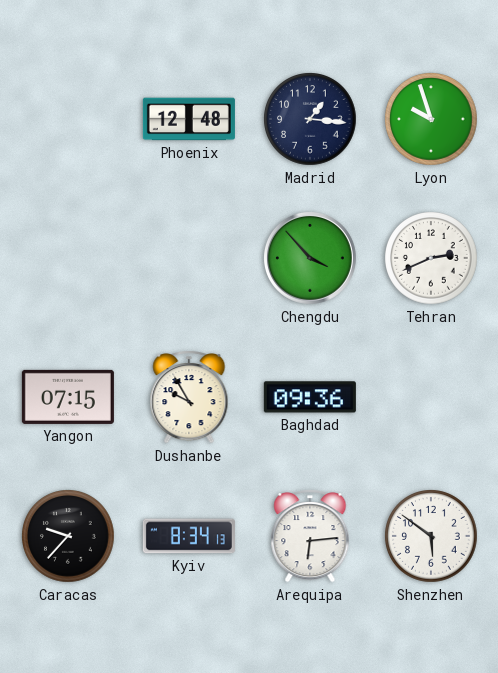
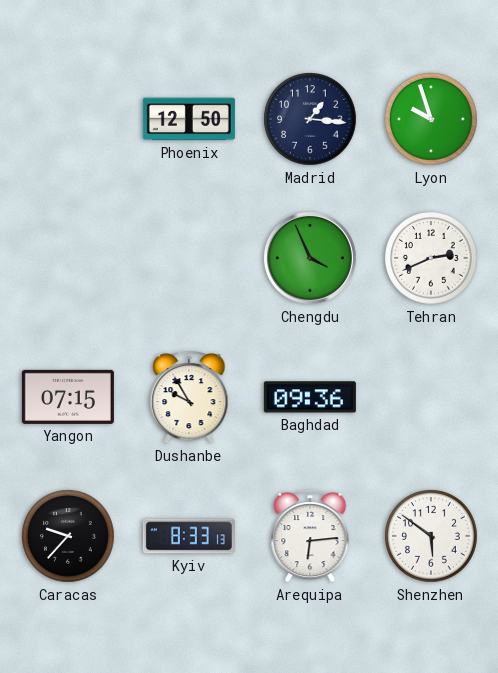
Phoenix: 12:48 -> 12:50
Chengdu: 3:53 -> 3:56
Kyiv: 8:34 -> 8:33
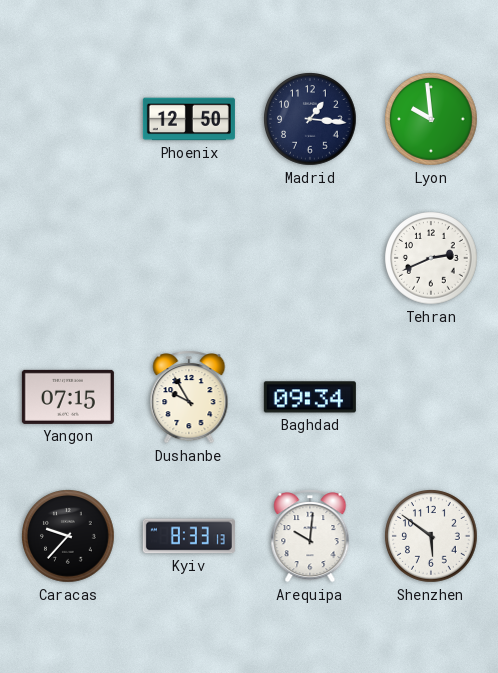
Lyon: 9:57 -> 9:59
Chengdu: 3:56 -> none
Baghdad: 09:36 -> 09:34
Arequipa: 6:14 -> 10:01
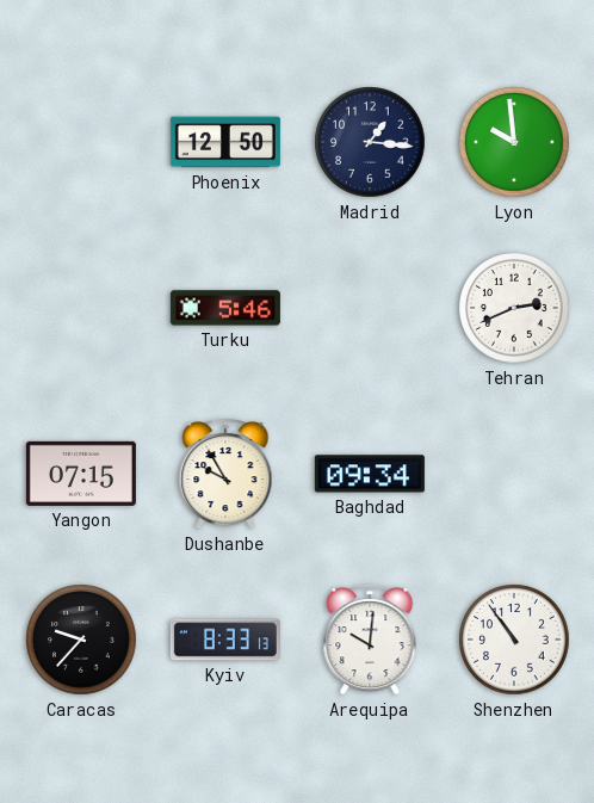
Turku: none -> 5:46
Shenzhen: 5:51 -> 10:54
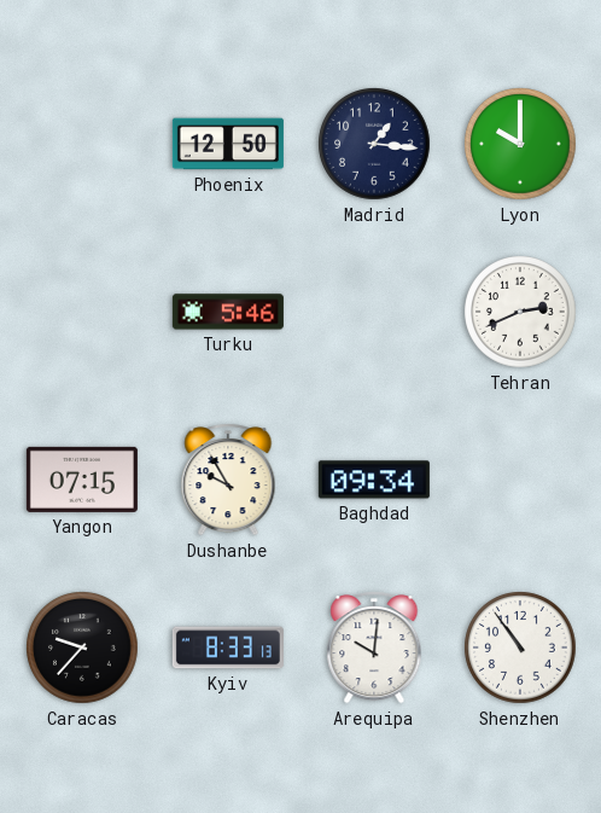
Lyon: 9:59 -> 10:00
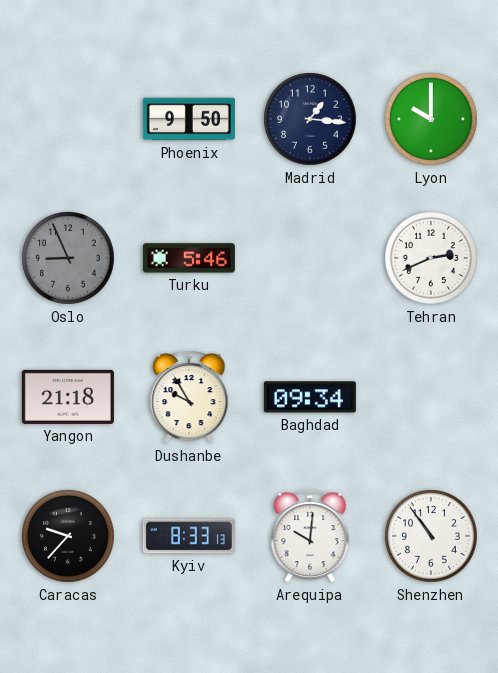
Phoenix: 12:50 -> 9:50
Oslo: none -> 8:56
Yangon: 07:15 -> 21:18
